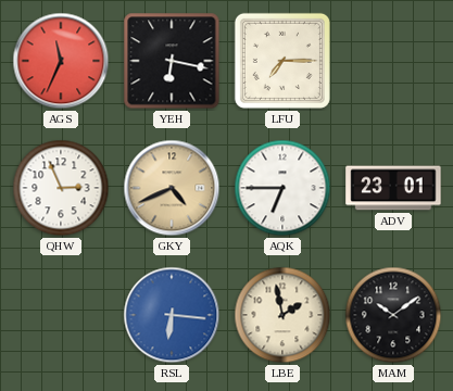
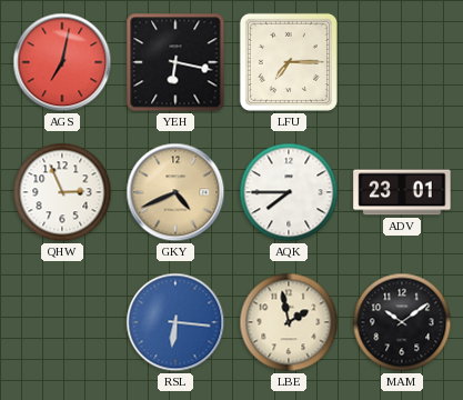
AGS: 11:34 -> 7:02
AQK: 6:45 -> 7:45
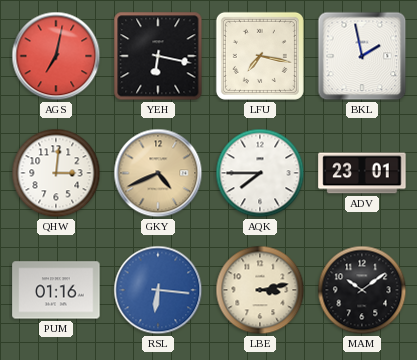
LFU: 7:15 -> 7:17
BKL: none -> 1:58
QHW: 2:56 -> 3:01
PUM: none -> 01:16
LBE: 1:58 -> 3:13
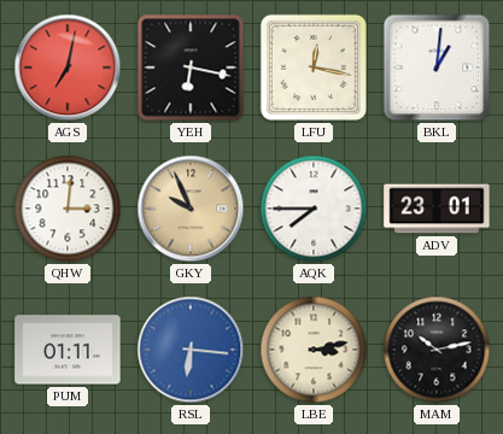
LFU: 7:17 -> 12:17
BKL: 1:58 -> 1:01
GKY: 4:41 -> 9:56
PUM: 01:16 -> 01:11
MAM: 10:09 -> 10:13
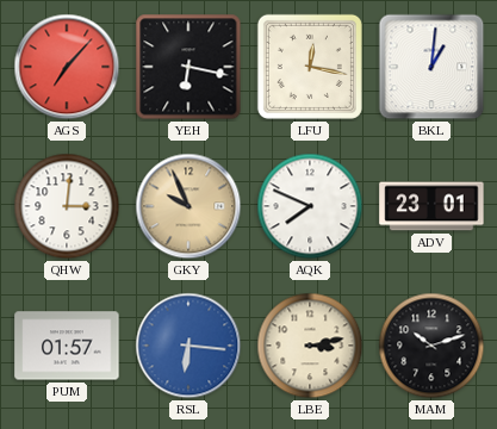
AGS: 7:02 -> 7:07
AQK: 7:45 -> 7:49
PUM: 01:11 -> 01:57
MAM: 10:13 -> 10:12
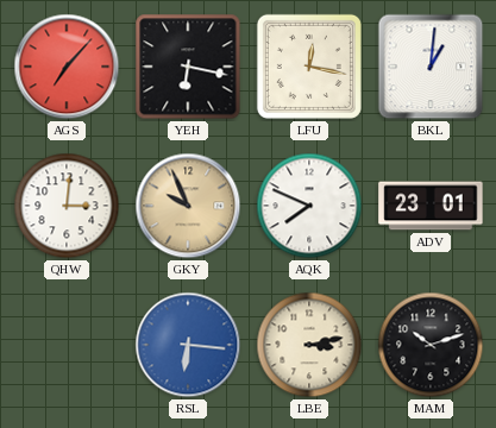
PUM: 01:57 -> none
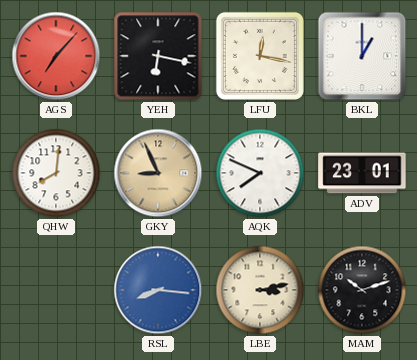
BKL: 1:01 -> 1:00
QHW: 3:01 -> 8:01
GKY: 9:56 -> 8:56
RSL: 6:16 -> 8:16
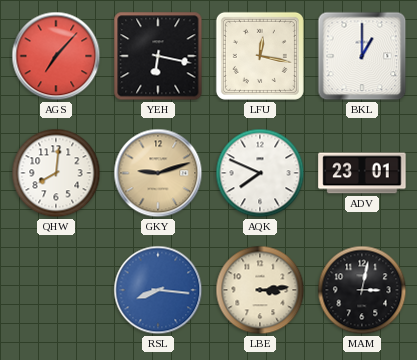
GKY: 8:56 -> 9:12
LBE: 3:13 -> 3:14
MAM: 10:12 -> 3:02
